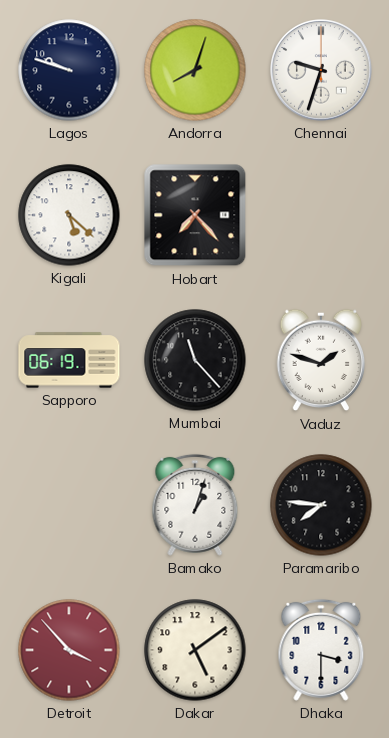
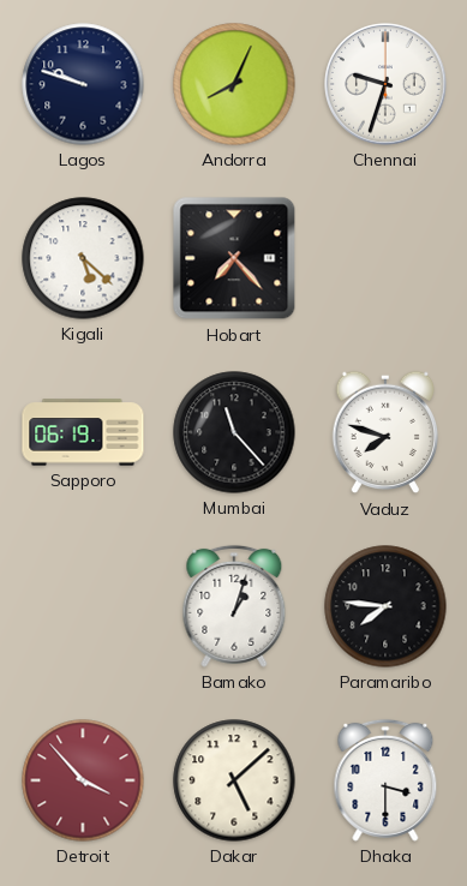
Andorra: 8:03 -> 8:04
Vaduz: 1:48 -> 7:48
Dakar: 5:09 -> 5:08
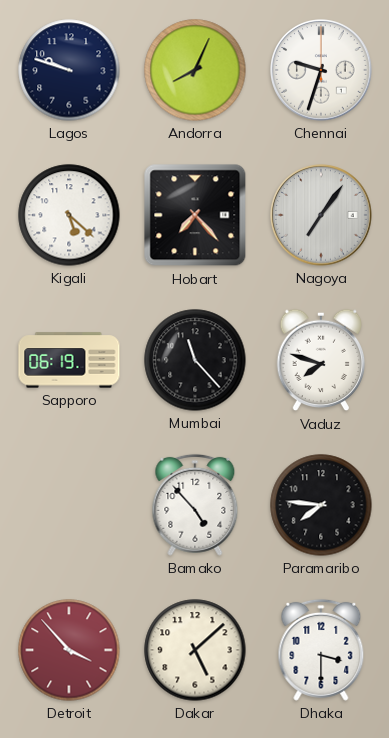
Nagoya: none -> 7:06
Bamako: 1:03 -> 4:53
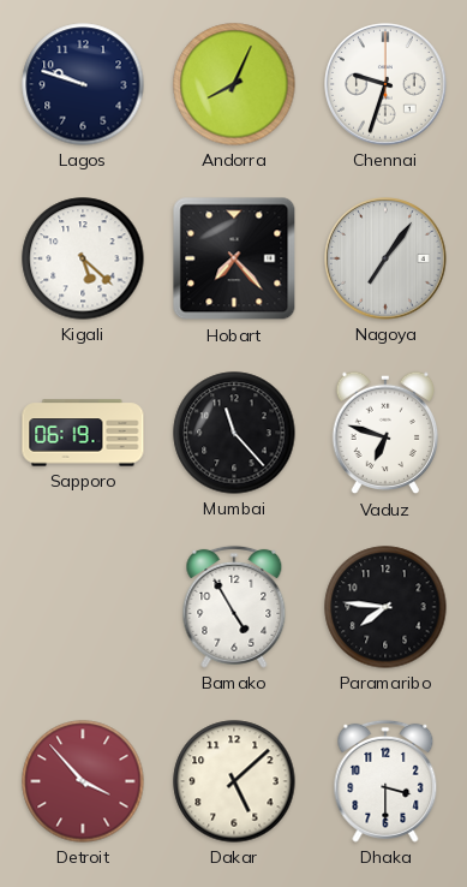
Vaduz: 7:48 -> 6:48
Bamako: 4:53 -> 4:55
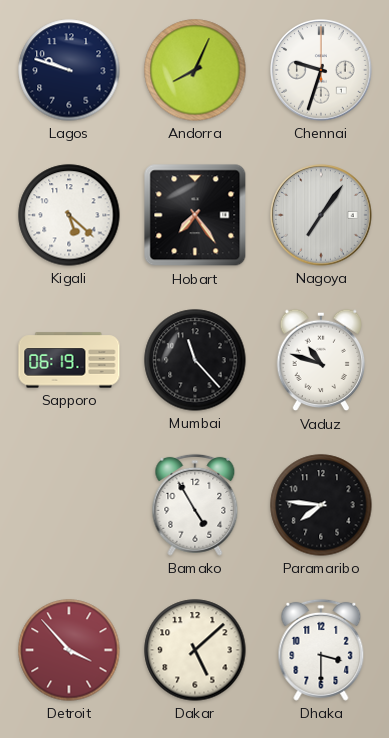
Hobart: 7:23 -> 7:24
Vaduz: 6:48 -> 10:48
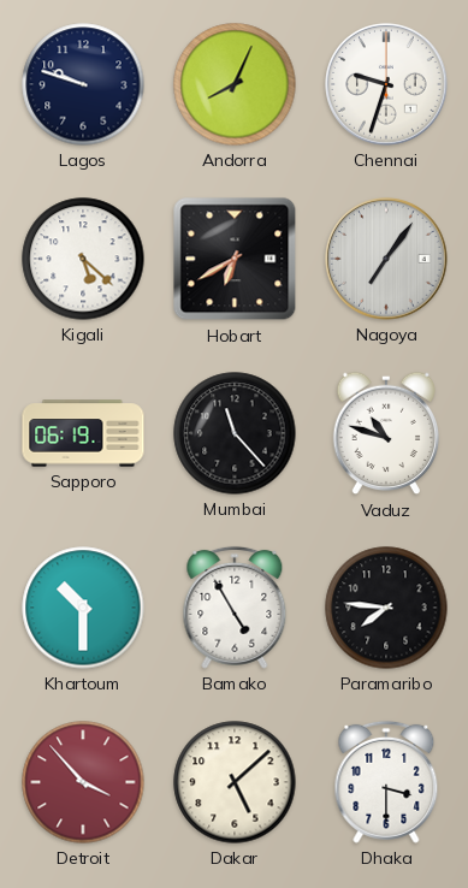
Hobart: 7:24 -> 6:40
Khartoum: none -> 10:30
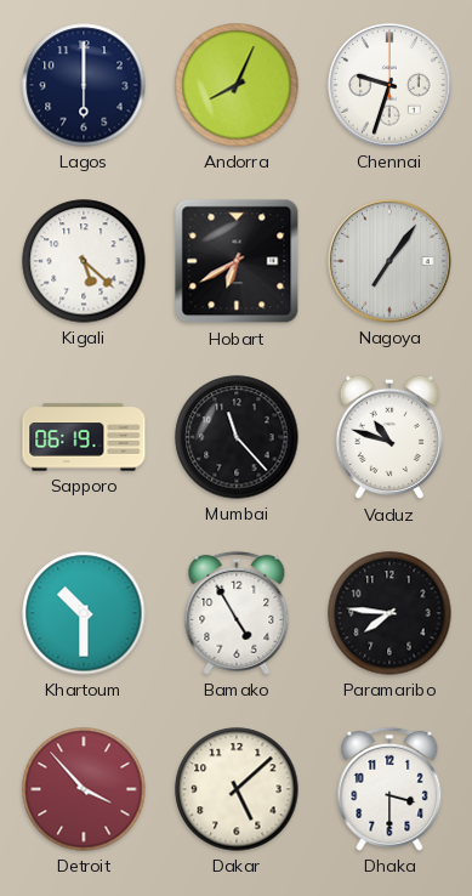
Lagos: 9:48 -> 6:00
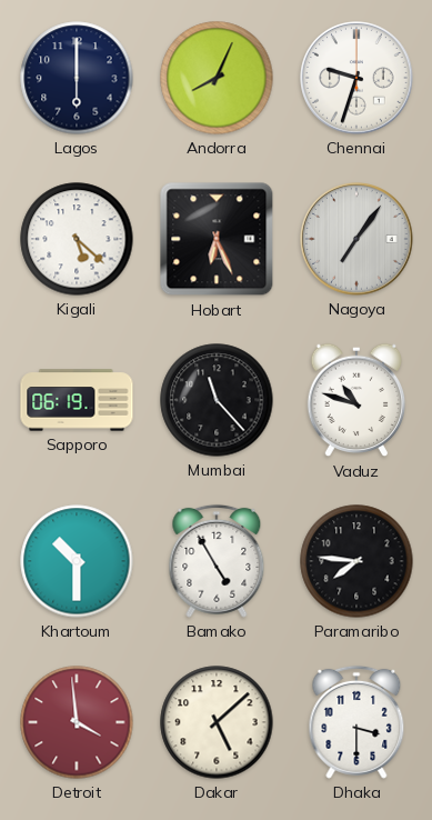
Hobart: 6:40 -> 6:26
Detroit: 3:53 -> 3:59
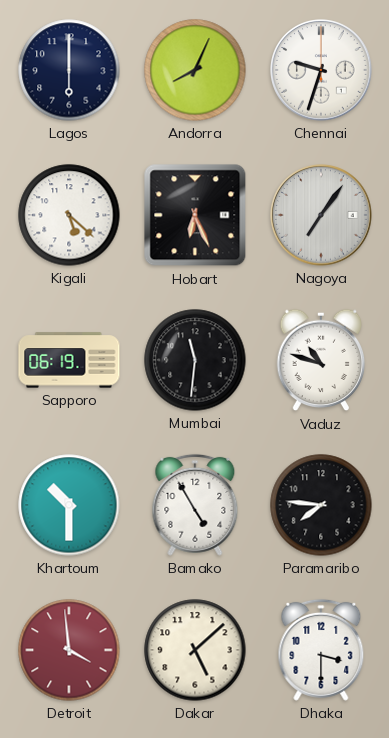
Mumbai: 11:23 -> 11:31
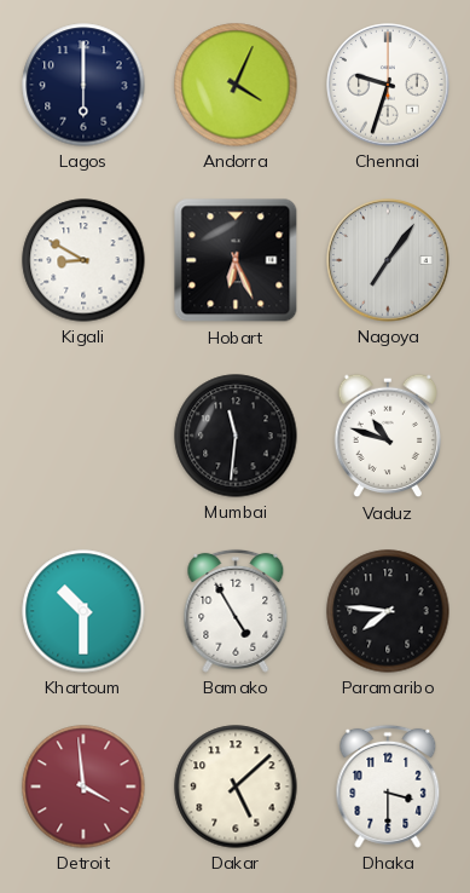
Andorra: 8:04 -> 4:04
Kigali: 5:22 -> 8:50
Sapporo: 06:19 -> none
